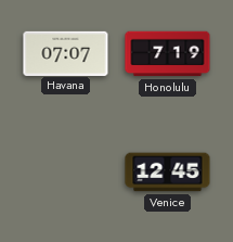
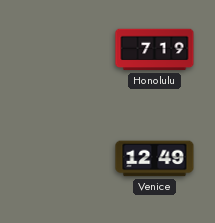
Havana: 07:07 -> none
Venice: 12:45 -> 12:49
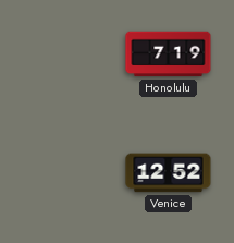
Venice: 12:49 -> 12:52
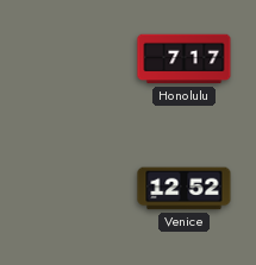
Honolulu: 7:19 -> 7:17
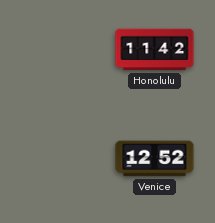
Honolulu: 7:17 -> 11:42
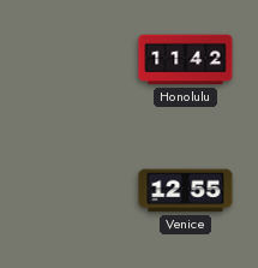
Venice: 12:52 -> 12:55
